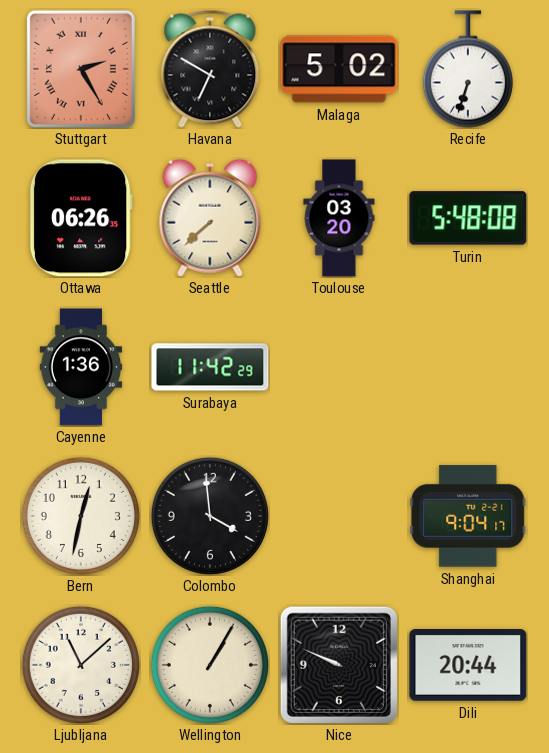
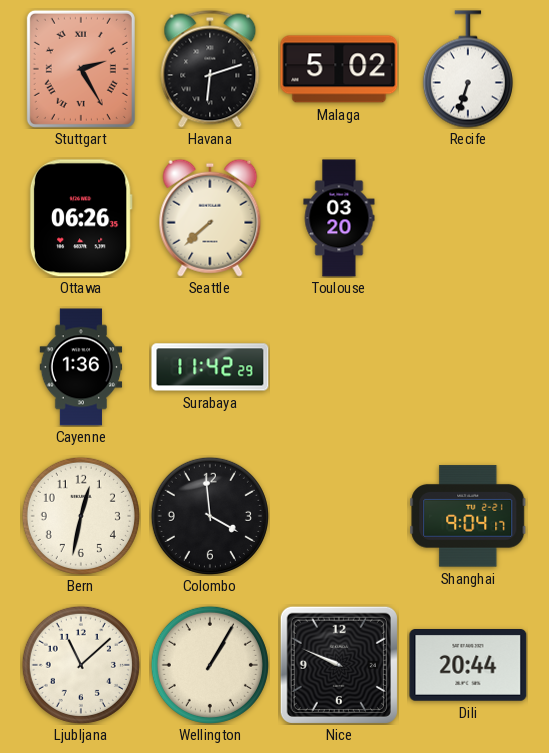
Havana: 6:50 -> 6:12
Turin: 5:48 -> none
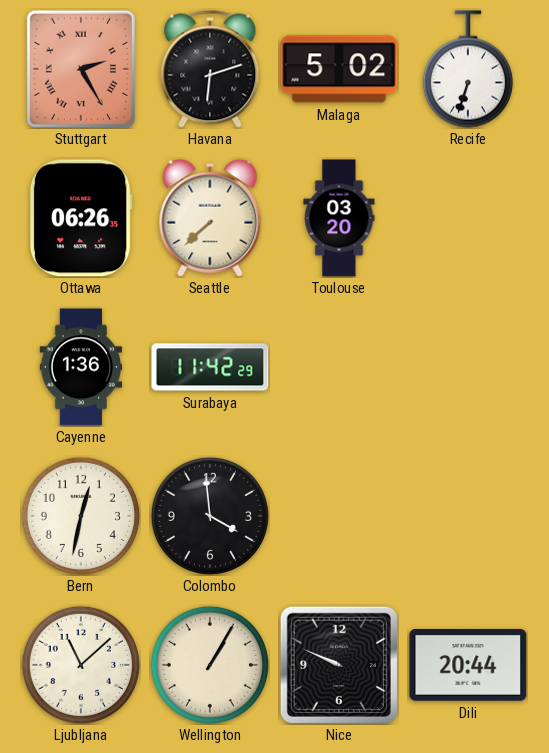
Shanghai: 9:04 -> none
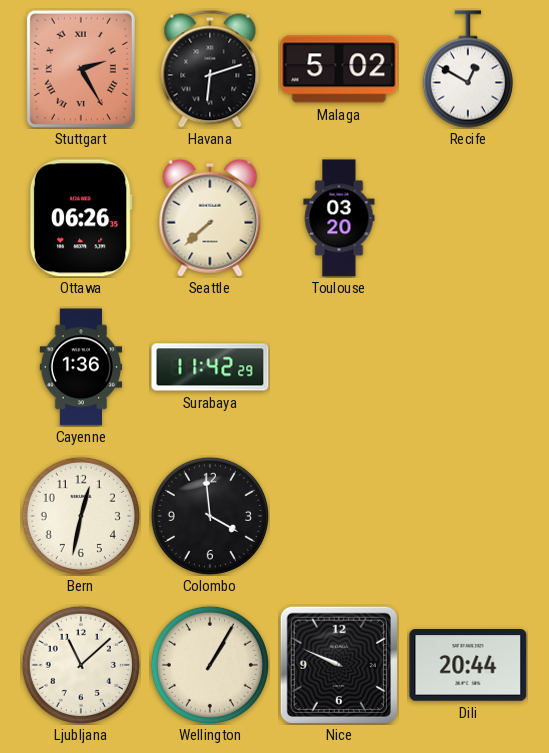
Recife: 6:33 -> 12:50
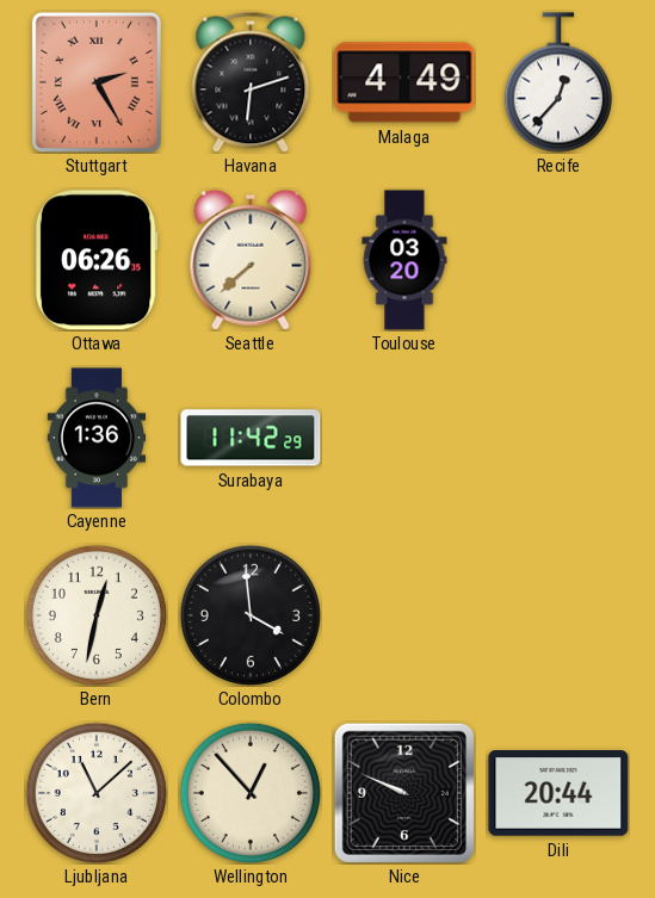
Malaga: 5:02 -> 4:49
Recife: 12:50 -> 12:37
Wellington: 1:05 -> 12:53
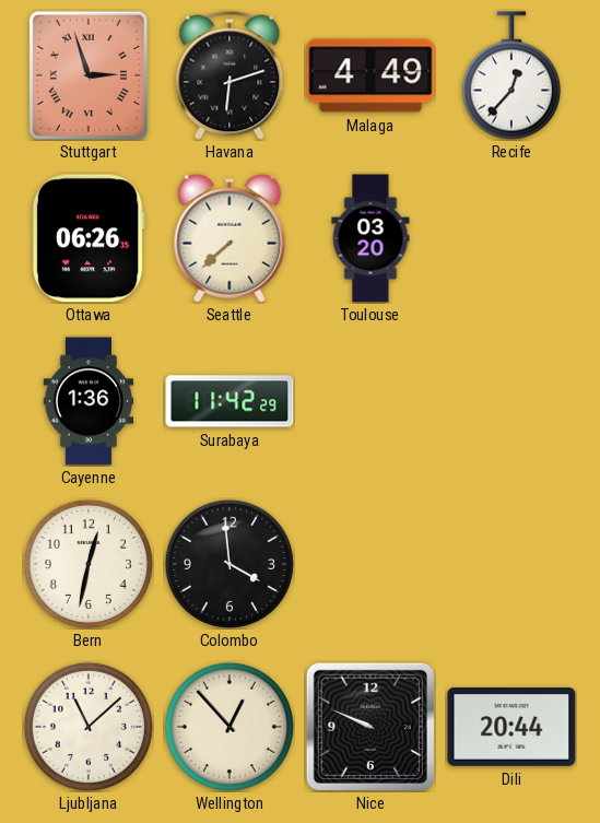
Stuttgart: 2:25 -> 2:57
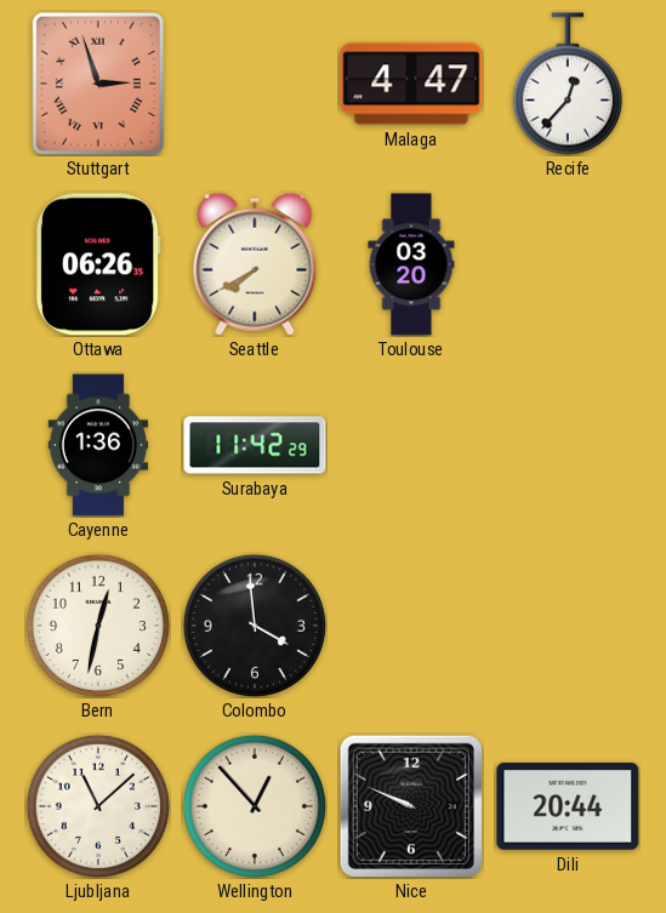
Havana: 6:12 -> none
Malaga: 4:49 -> 4:47
Seattle: 7:38 -> 7:40
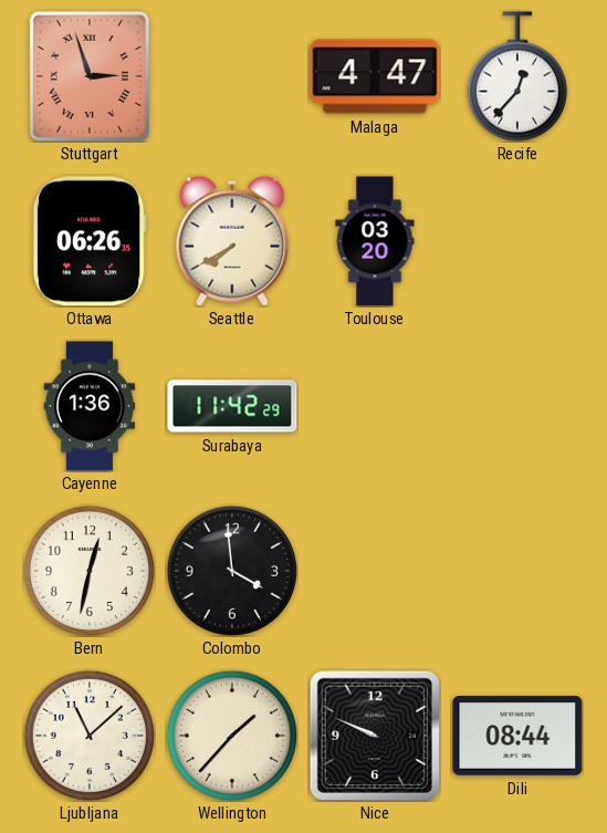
Wellington: 12:53 -> 1:37
Dili: 20:44 -> 08:44
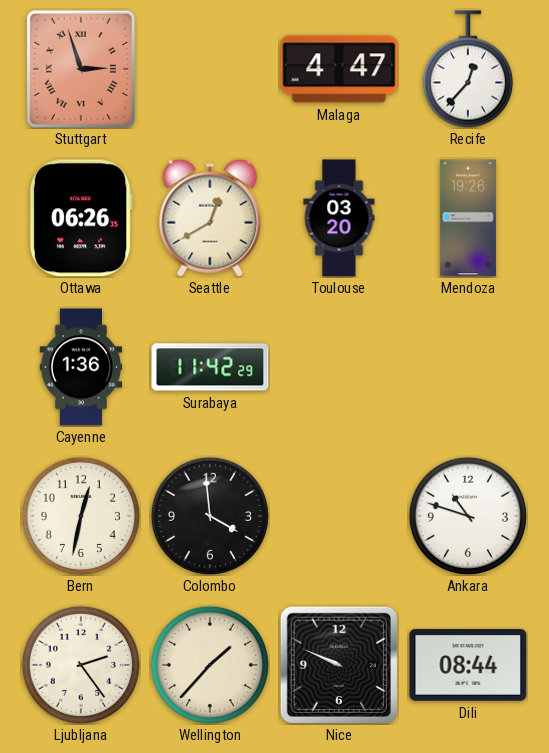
Seattle: 7:40 -> 12:40
Mendoza: none -> 19:26
Ankara: none -> 10:48
Ljubljana: 11:08 -> 2:24
